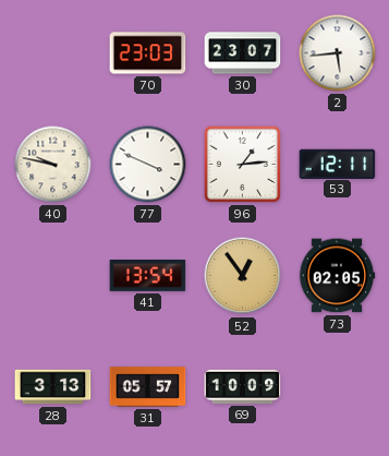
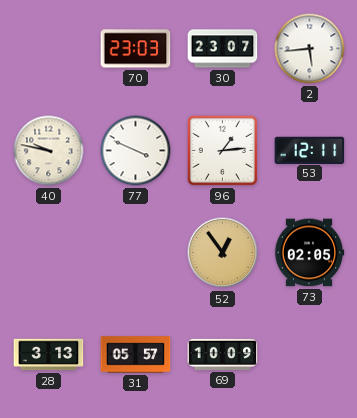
41: 13:54 -> none
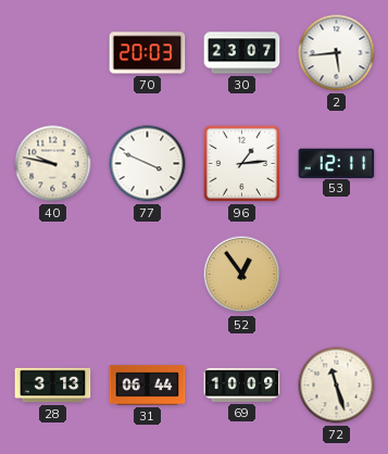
70: 23:03 -> 20:03
73: 02:05 -> none
31: 05:57 -> 06:44
72: none -> 11:27
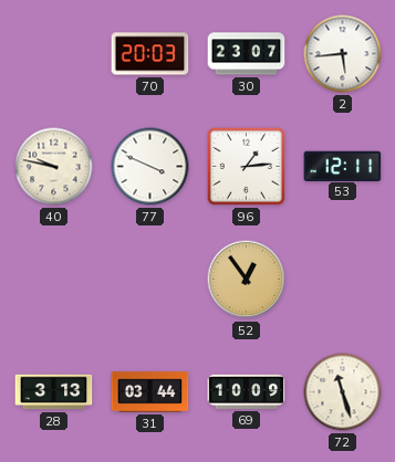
31: 06:44 -> 03:44
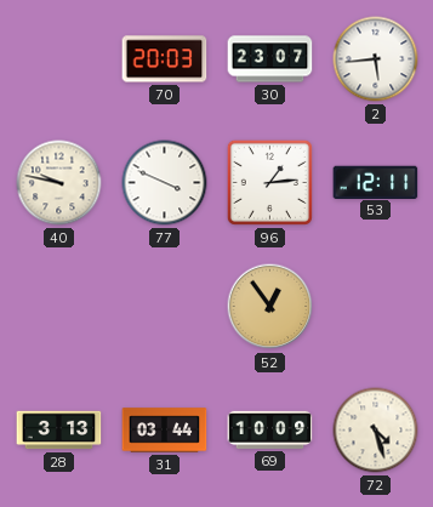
72: 11:27 -> 4:27
